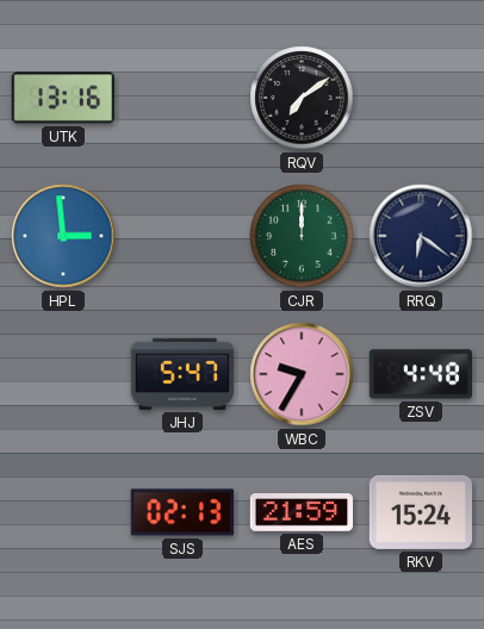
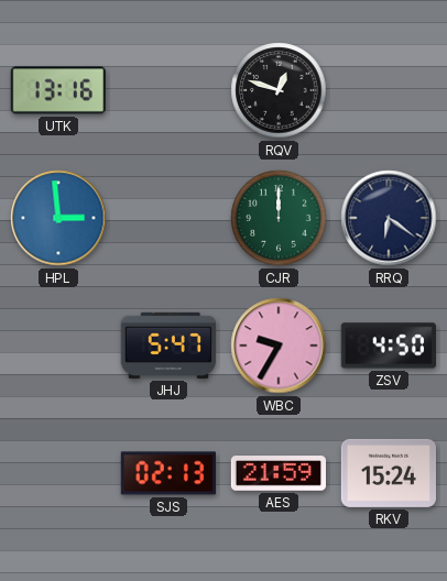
RQV: 7:09 -> 12:48
ZSV: 4:48 -> 4:50
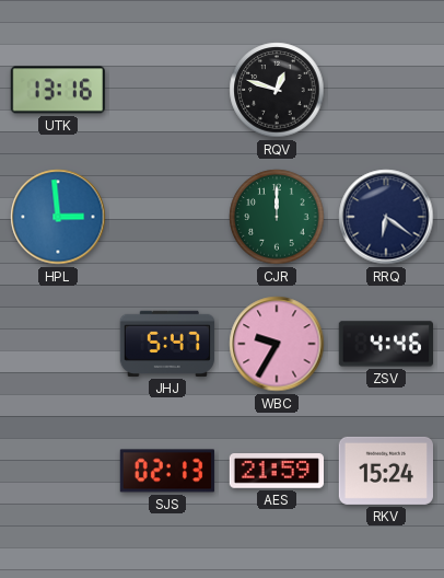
ZSV: 4:50 -> 4:46
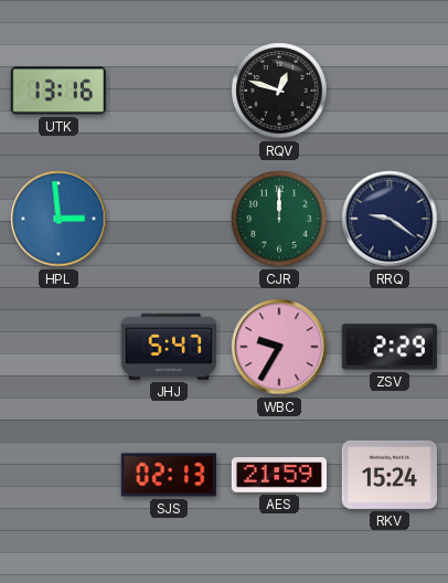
RRQ: 6:21 -> 9:21
ZSV: 4:46 -> 2:29
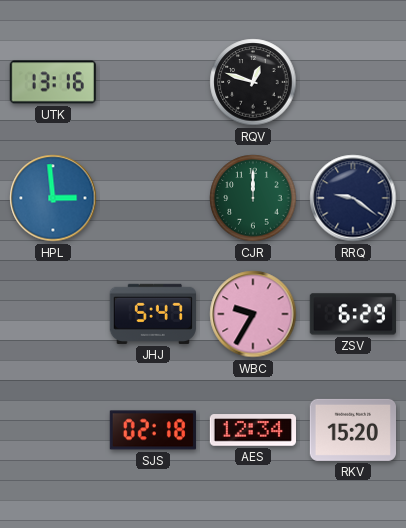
ZSV: 2:29 -> 6:29
SJS: 02:13 -> 02:18
AES: 21:59 -> 12:34
RKV: 15:24 -> 15:20
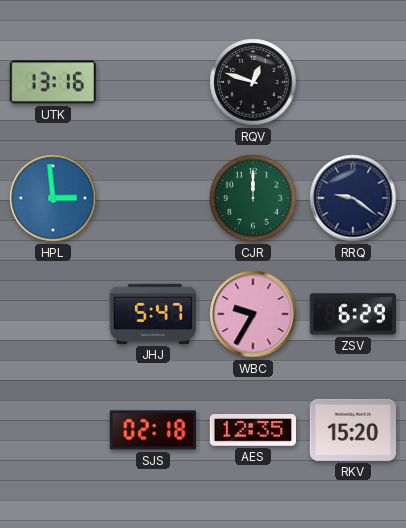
AES: 12:34 -> 12:35
